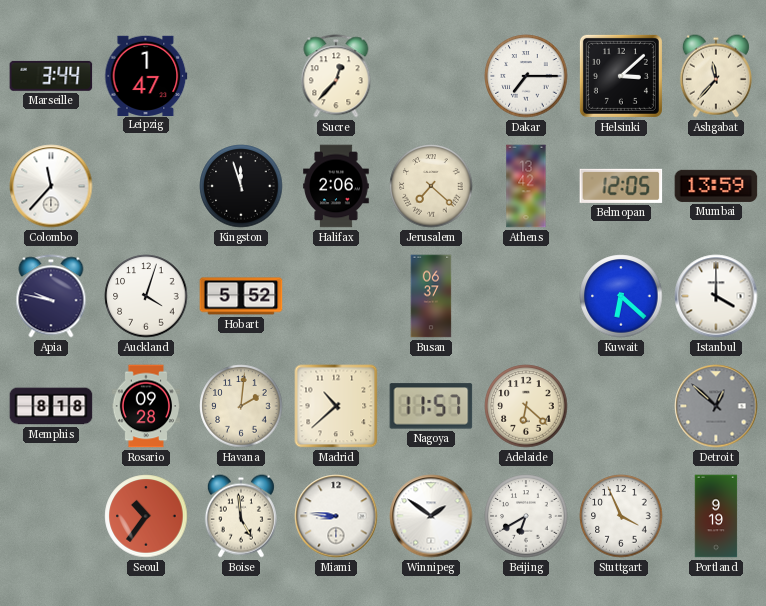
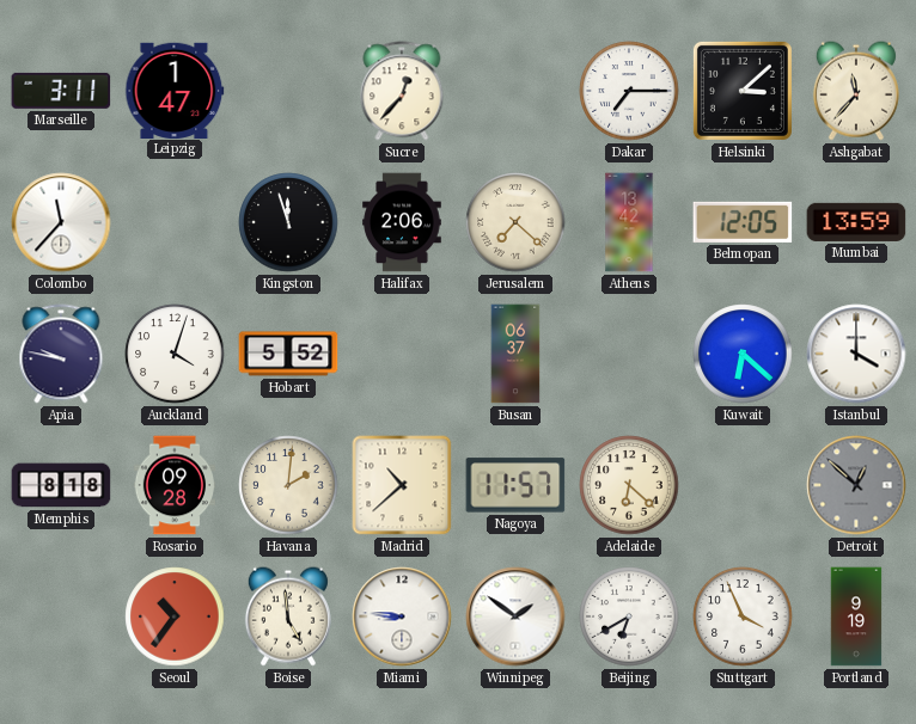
Marseille: 3:44 -> 3:11
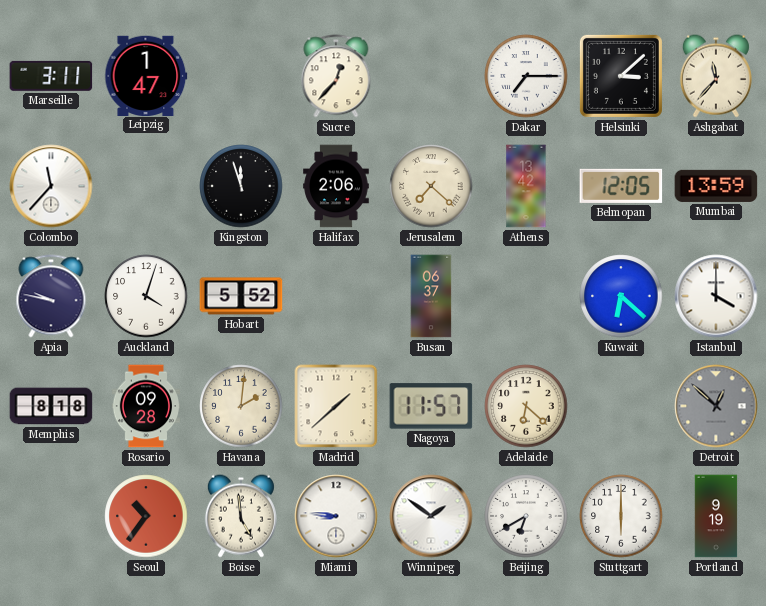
Madrid: 10:38 -> 1:38
Stuttgart: 3:56 -> 6:00
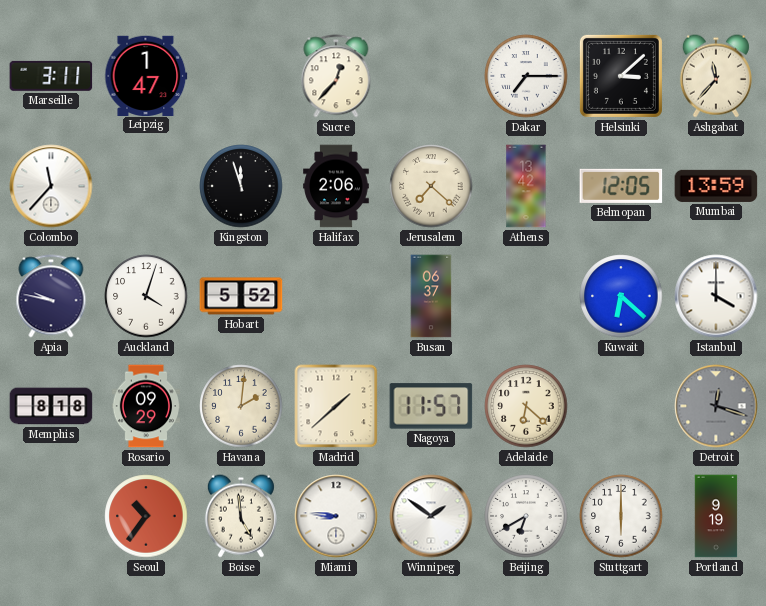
Rosario: 09:28 -> 09:29
Detroit: 12:52 -> 12:18
